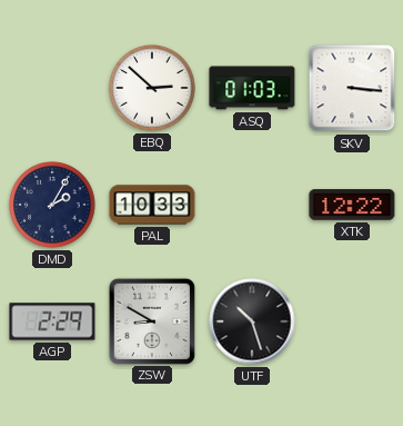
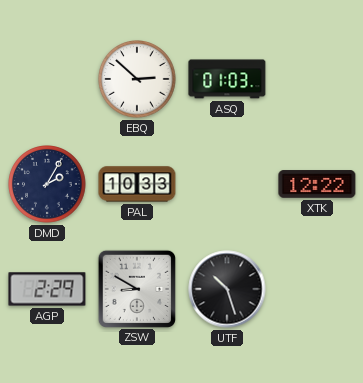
SKV: 3:16 -> none
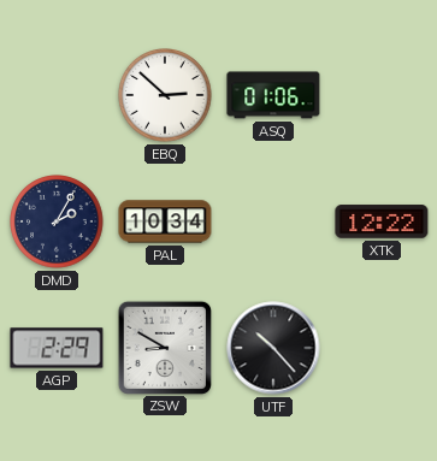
ASQ: 01:03 -> 01:06
PAL: 10:33 -> 10:34
UTF: 10:27 -> 10:23
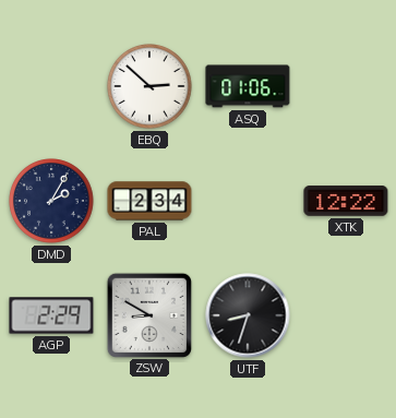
PAL: 10:34 -> 2:34
UTF: 10:23 -> 8:33
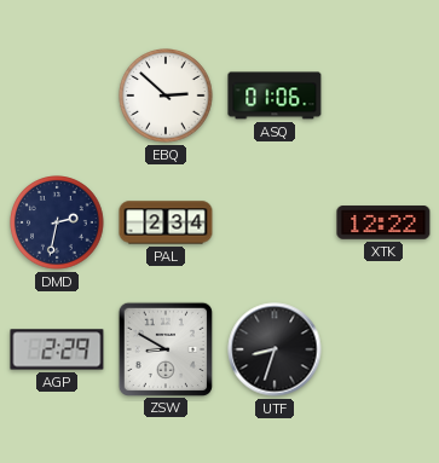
DMD: 2:05 -> 2:32
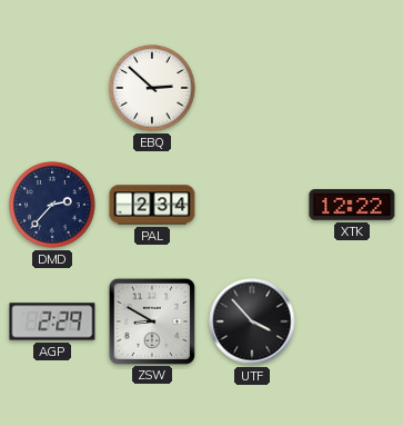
ASQ: 01:06 -> none
DMD: 2:32 -> 2:37
UTF: 8:33 -> 3:53
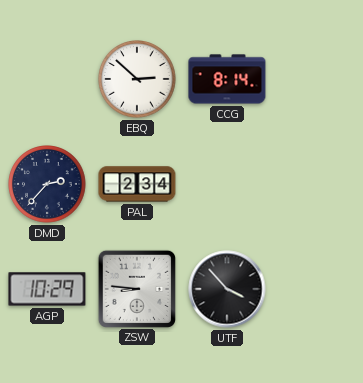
CCG: none -> 8:14
XTK: 12:22 -> none
AGP: 2:29 -> 10:29
ZSW: 8:50 -> 8:46
